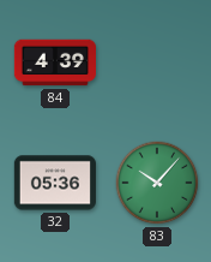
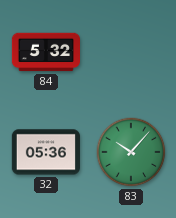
84: 4:39 -> 5:32
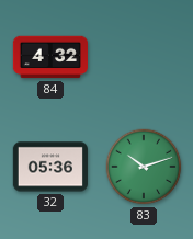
84: 5:32 -> 4:32
83: 10:07 -> 10:12
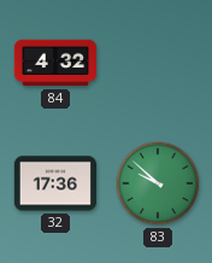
32: 05:36 -> 17:36
83: 10:12 -> 9:52
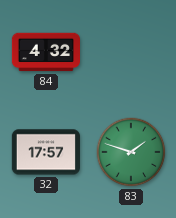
32: 17:36 -> 17:57
83: 9:52 -> 1:48
